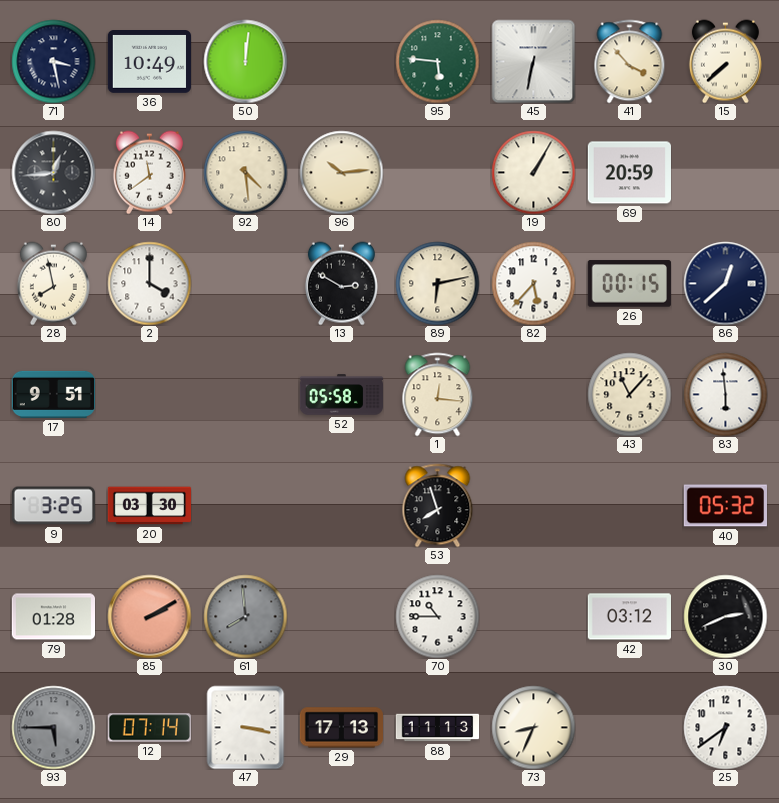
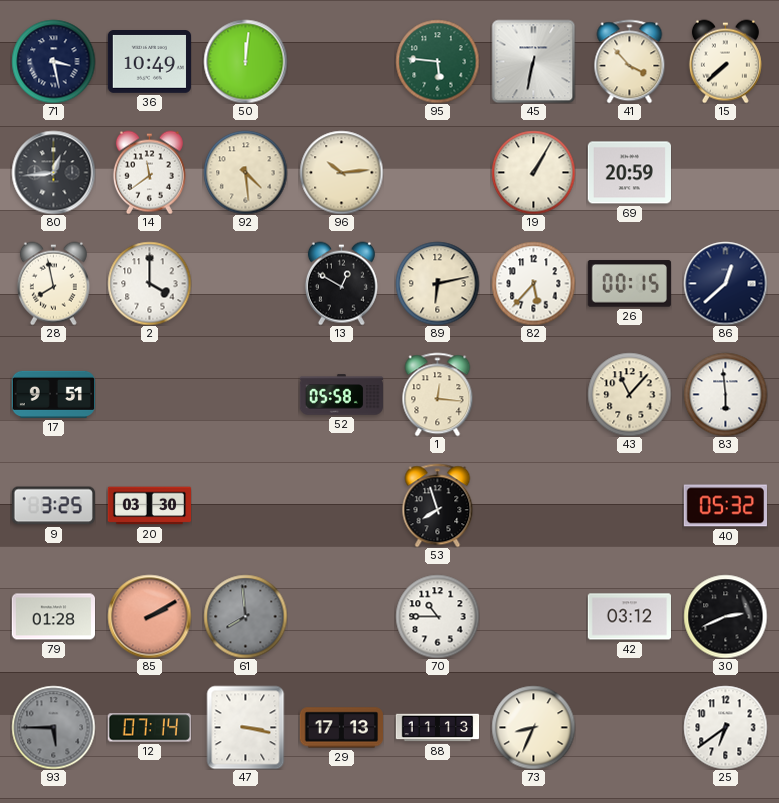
13: 2:50 -> 12:50
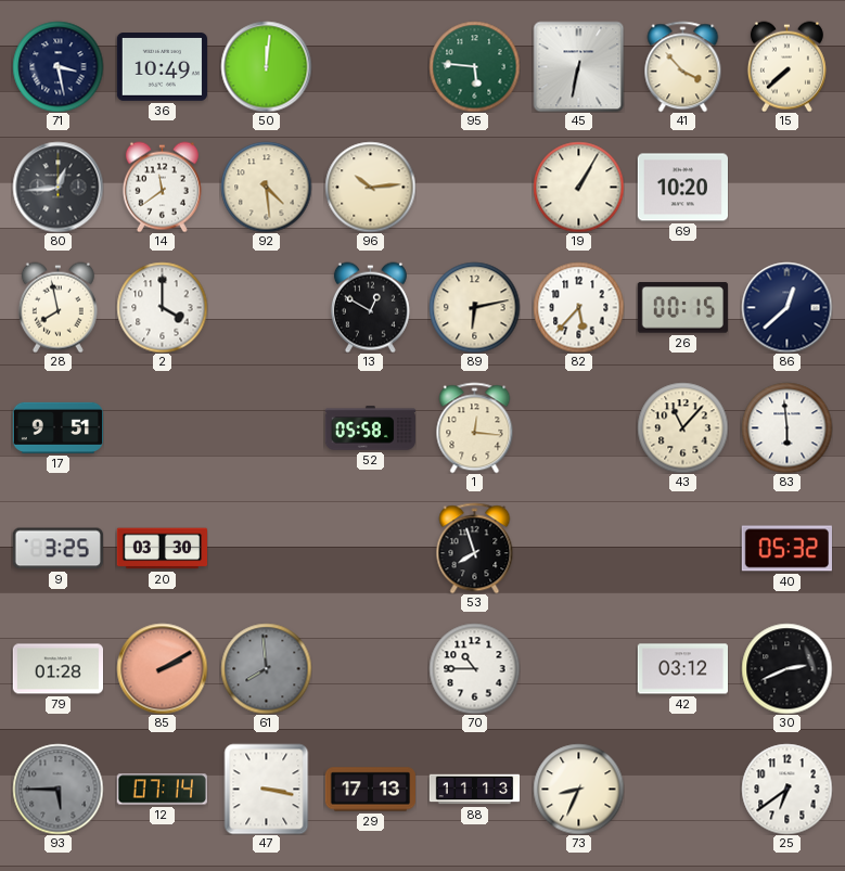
69: 20:59 -> 10:20
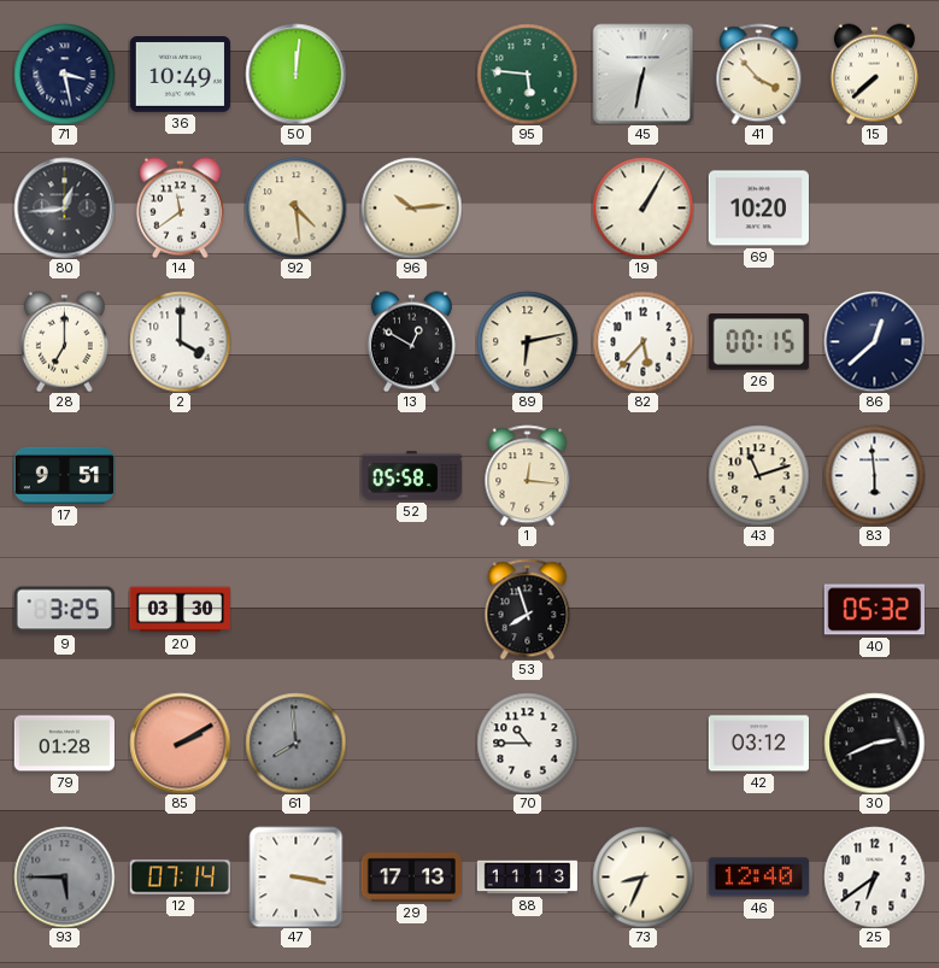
28: 7:58 -> 7:00
43: 11:07 -> 11:12
46: none -> 12:40
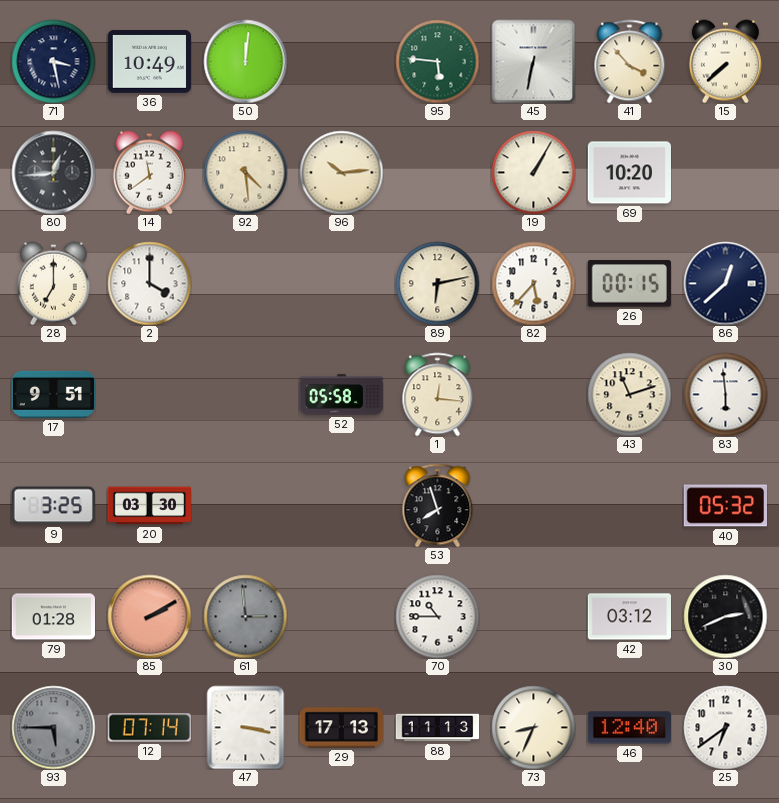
13: 12:50 -> none
61: 7:59 -> 2:59
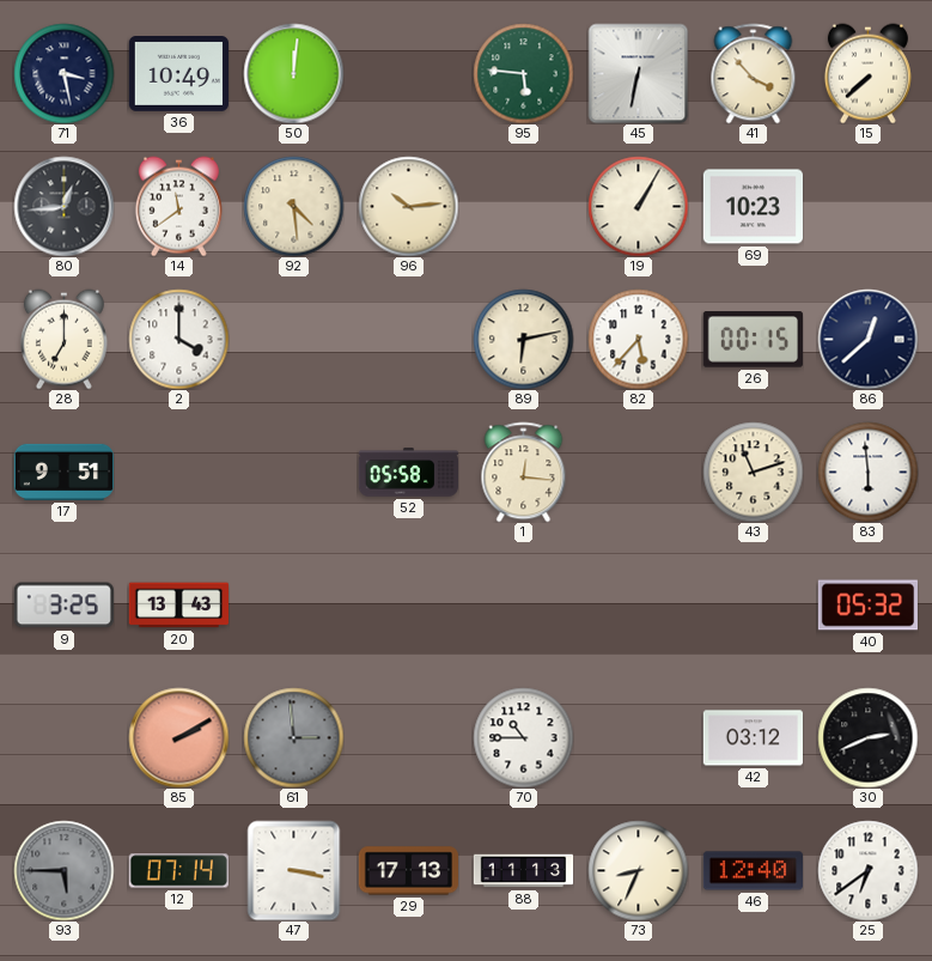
69: 10:20 -> 10:23
20: 03:30 -> 13:43
53: 7:57 -> none
79: 01:28 -> none
